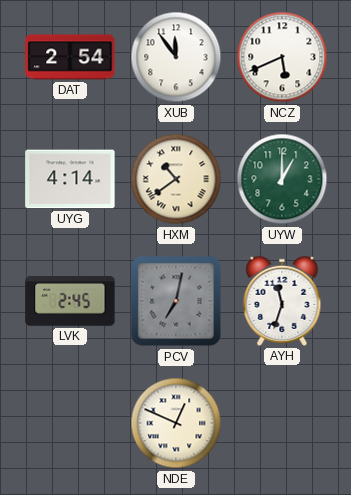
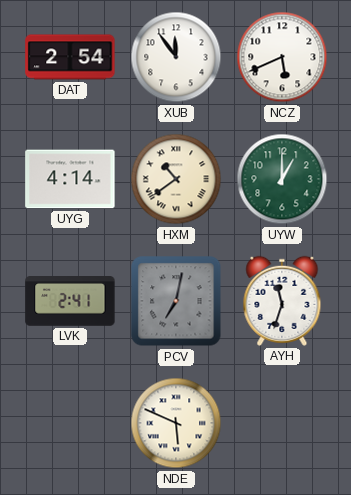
LVK: 2:45 -> 2:41
NDE: 12:49 -> 5:49
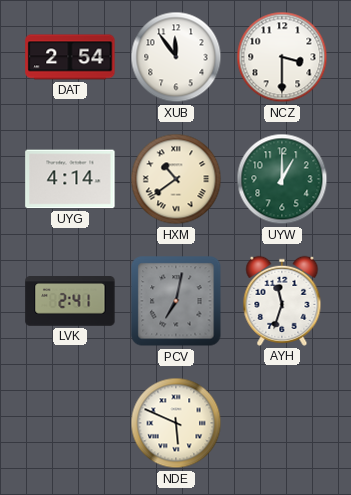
NCZ: 5:41 -> 3:30
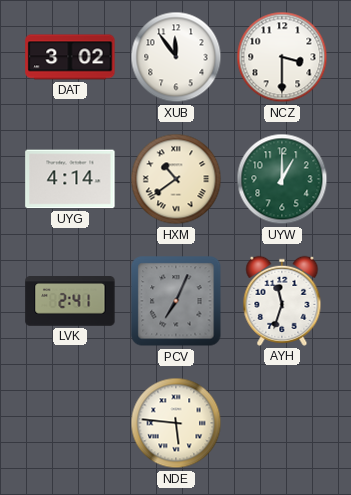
DAT: 2:54 -> 3:02
PCV: 7:02 -> 7:04
NDE: 5:49 -> 5:46
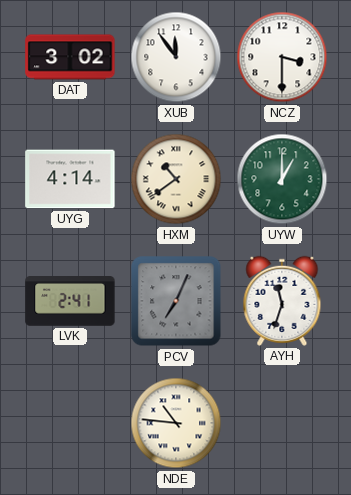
NDE: 5:46 -> 10:46
